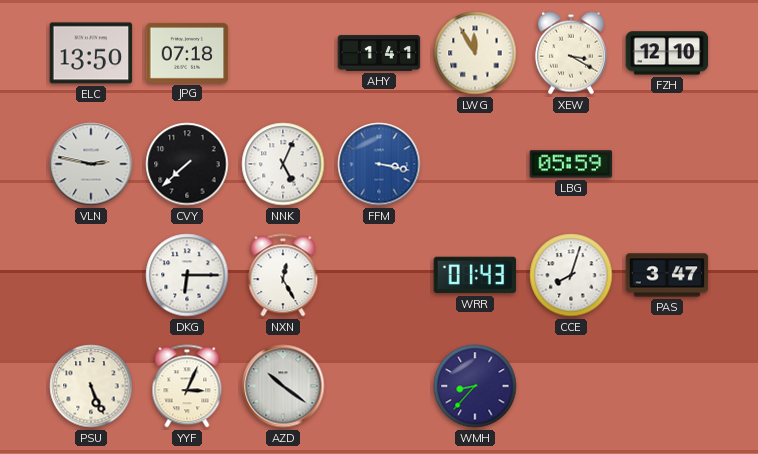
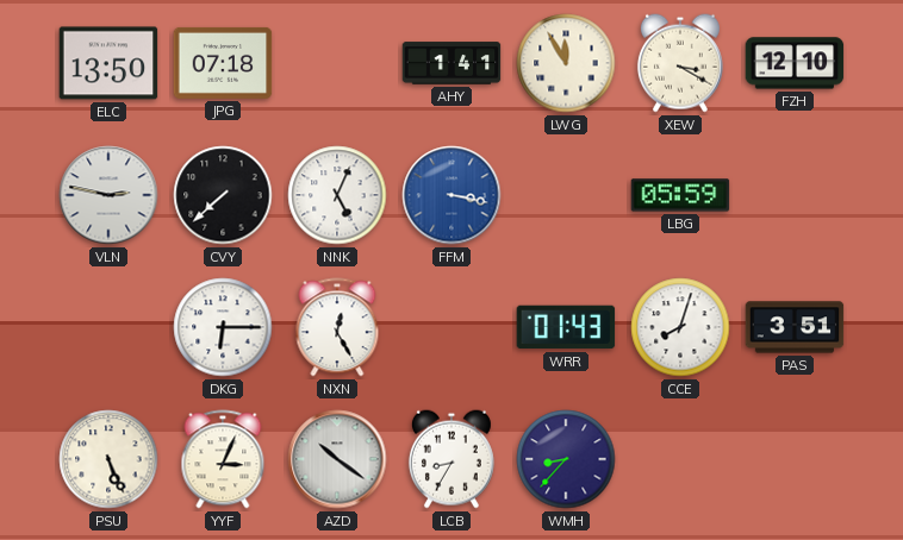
PAS: 3:47 -> 3:51
LCB: none -> 8:35
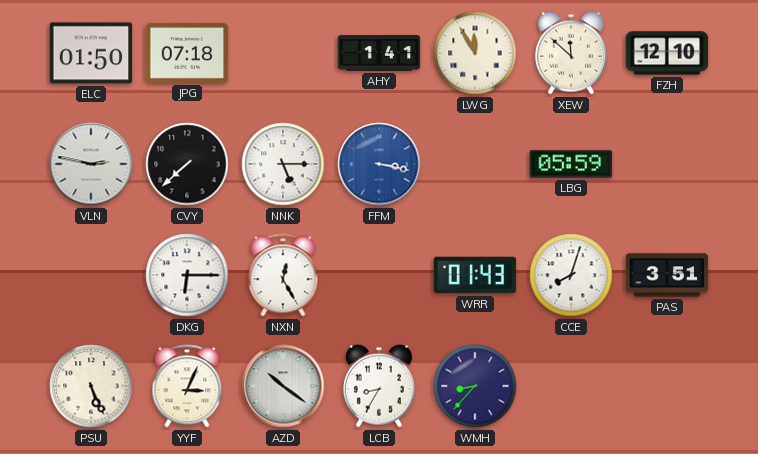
ELC: 13:50 -> 01:50
XEW: 3:20 -> 11:52
NNK: 5:04 -> 5:15
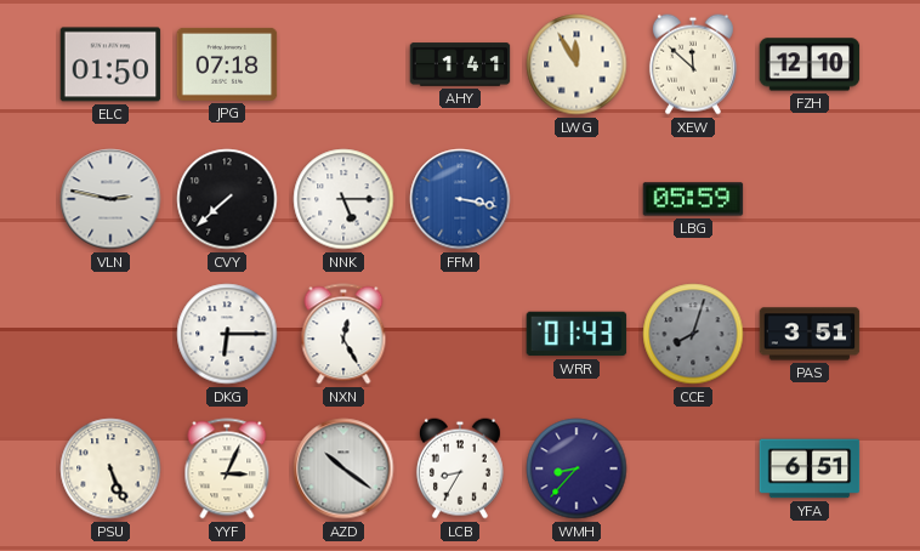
CCE dial: white -> grey
YFA: none -> 6:51
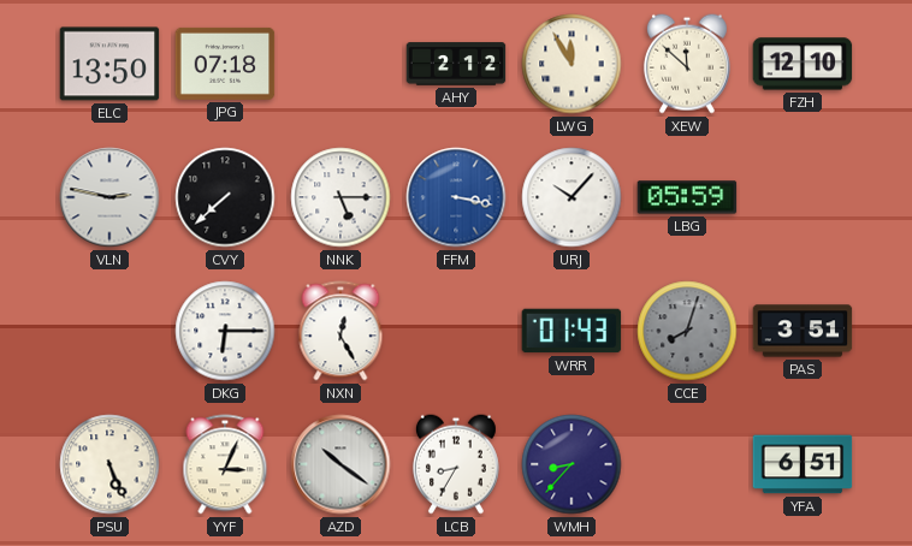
ELC: 01:50 -> 13:50
AHY: 1:41 -> 2:12
URJ: none -> 10:07
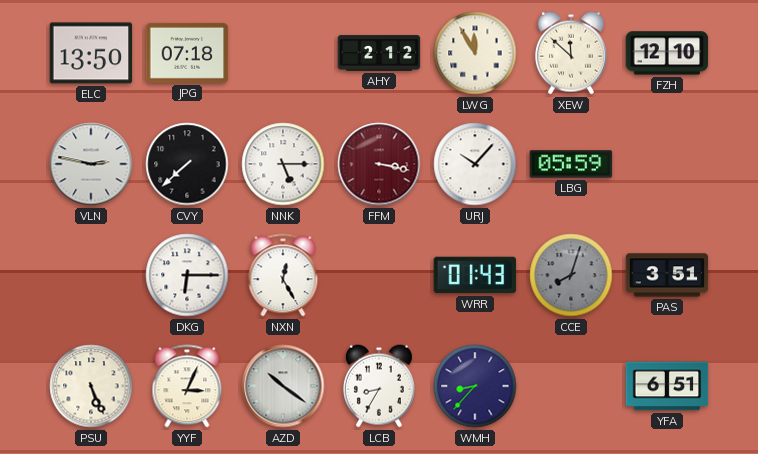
FFM dial: blue -> burgundy
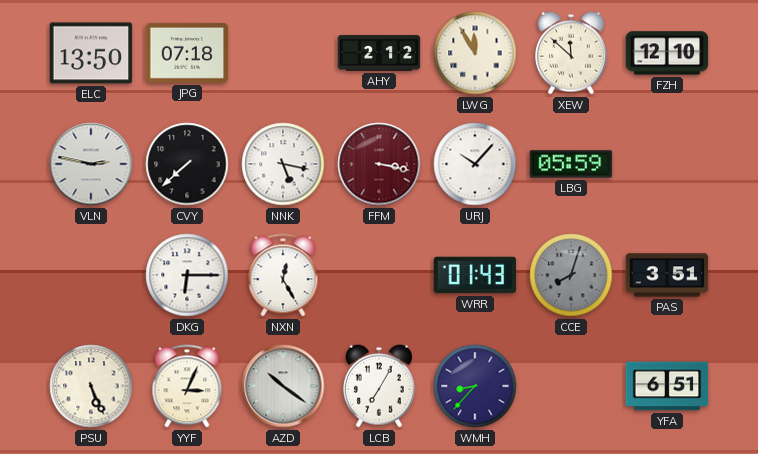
NNK: 5:15 -> 5:17
LCB: 8:35 -> 7:05
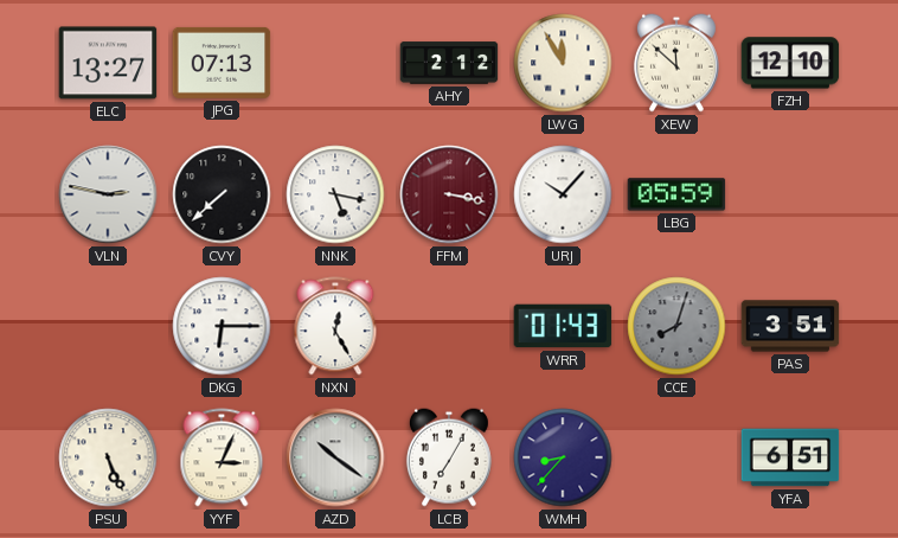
ELC: 13:50 -> 13:27
JPG: 07:18 -> 07:13
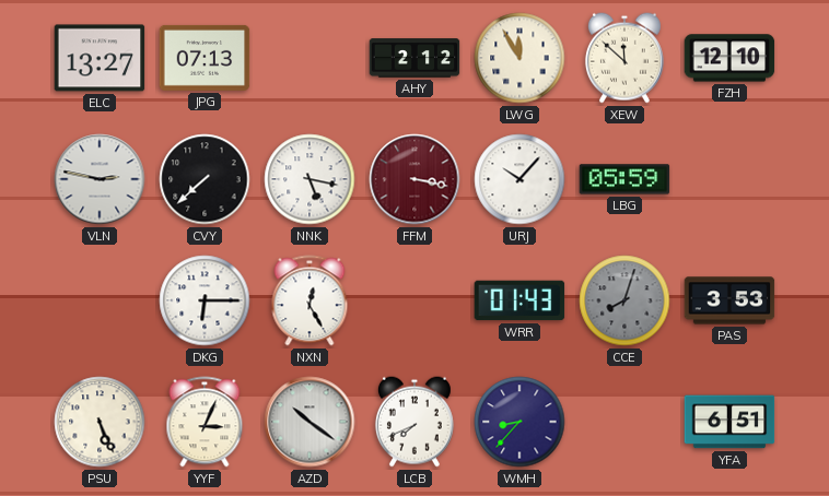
PAS: 3:51 -> 3:53
LCB: 7:05 -> 7:41
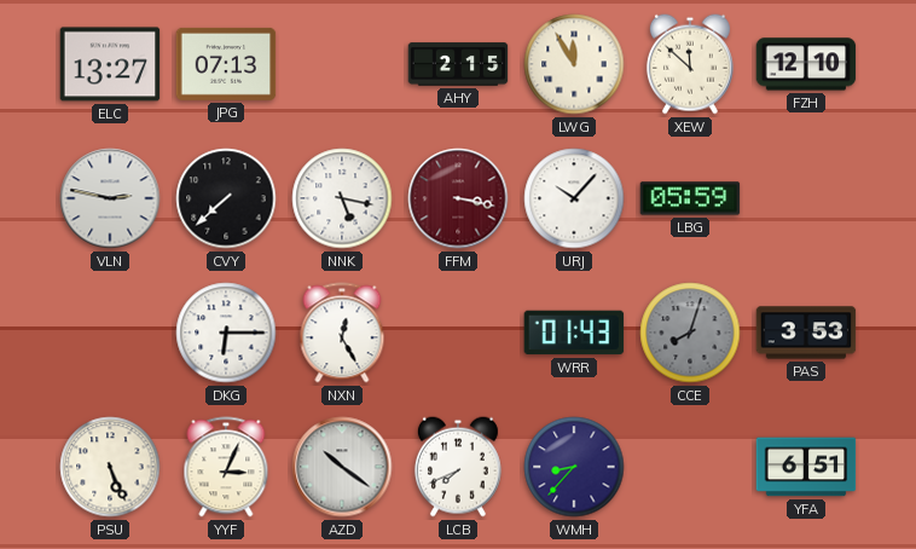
AHY: 2:12 -> 2:15
